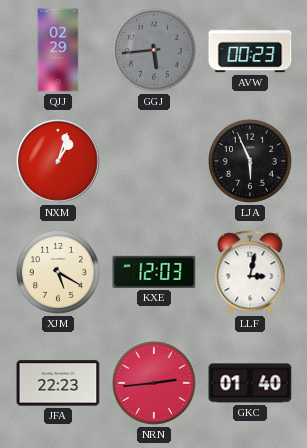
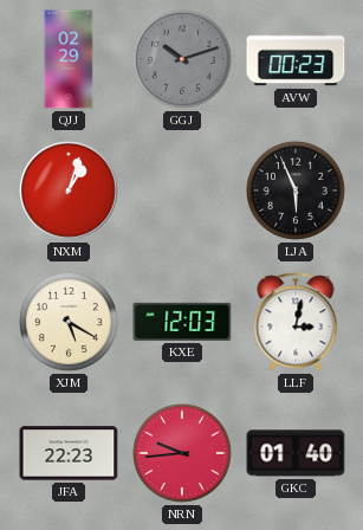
GGJ: 5:44 -> 10:12
NRN: 2:44 -> 9:44
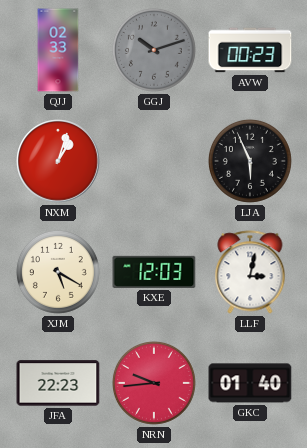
QJJ: 02:29 -> 02:33
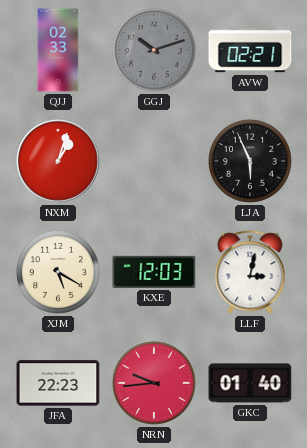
AVW: 00:23 -> 02:21
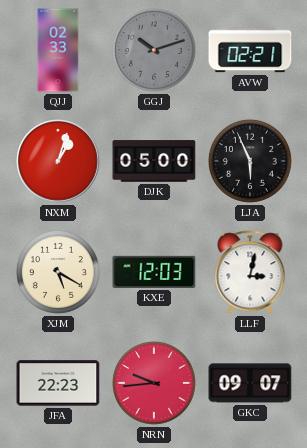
DJK: none -> 05:00
GKC: 01:40 -> 09:07
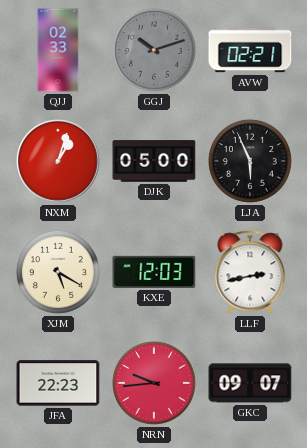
LLF: 3:02 -> 2:43
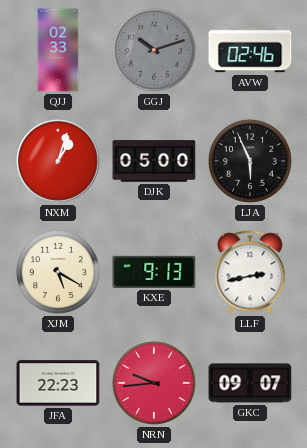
AVW: 02:21 -> 02:46
KXE: 12:03 -> 9:13
